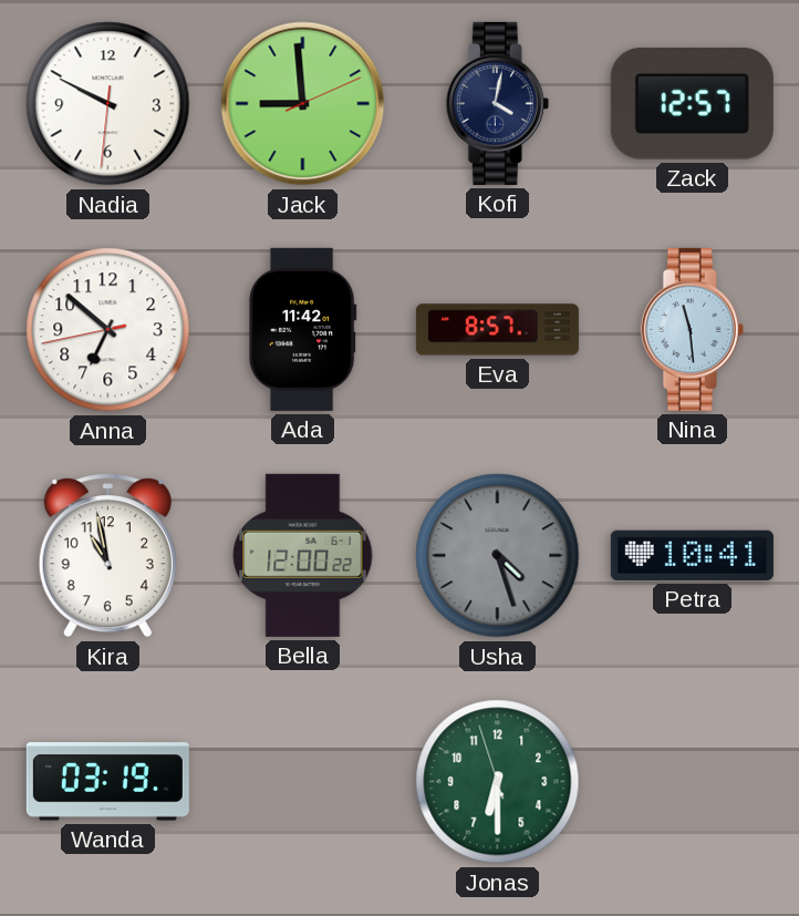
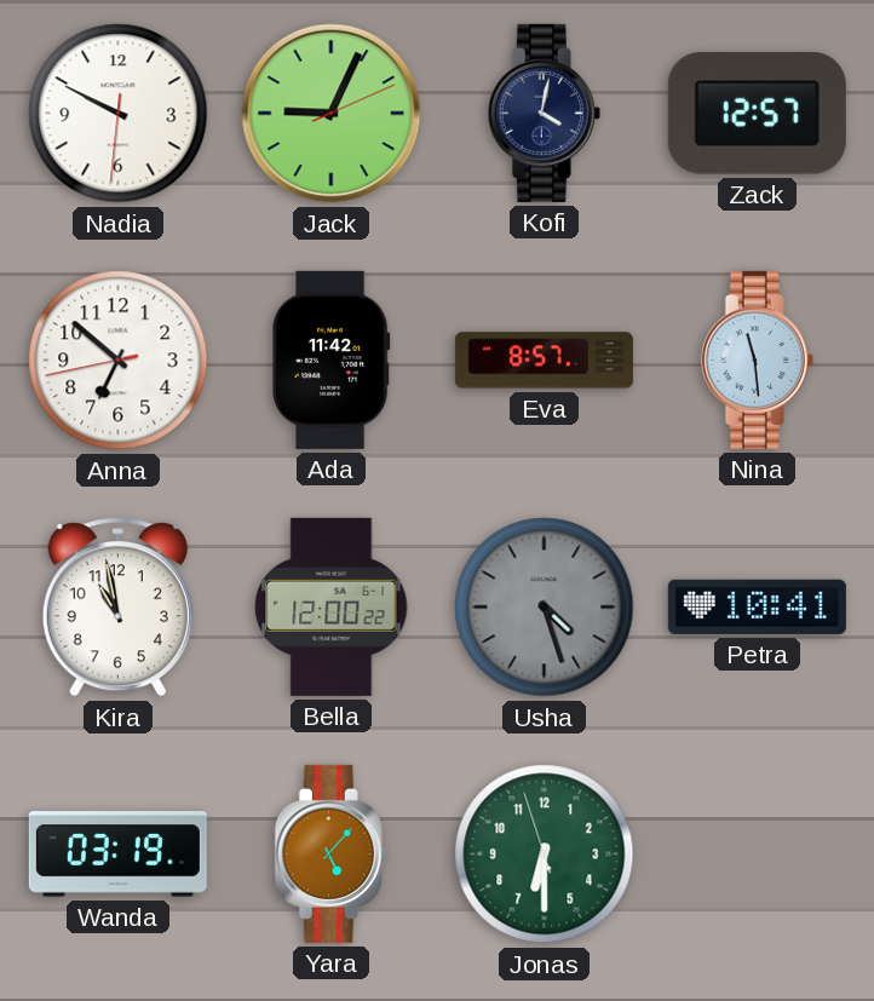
Jack: 8:59 -> 9:04
Yara: none -> 5:07
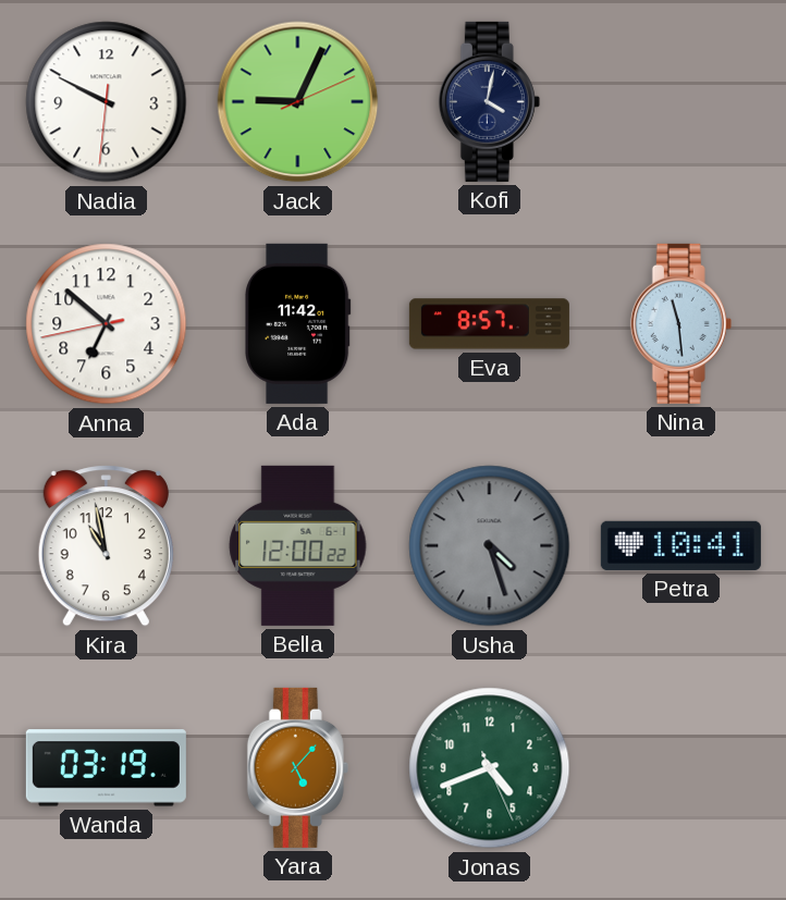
Zack: 12:57 -> none
Jonas: 6:29 -> 4:41
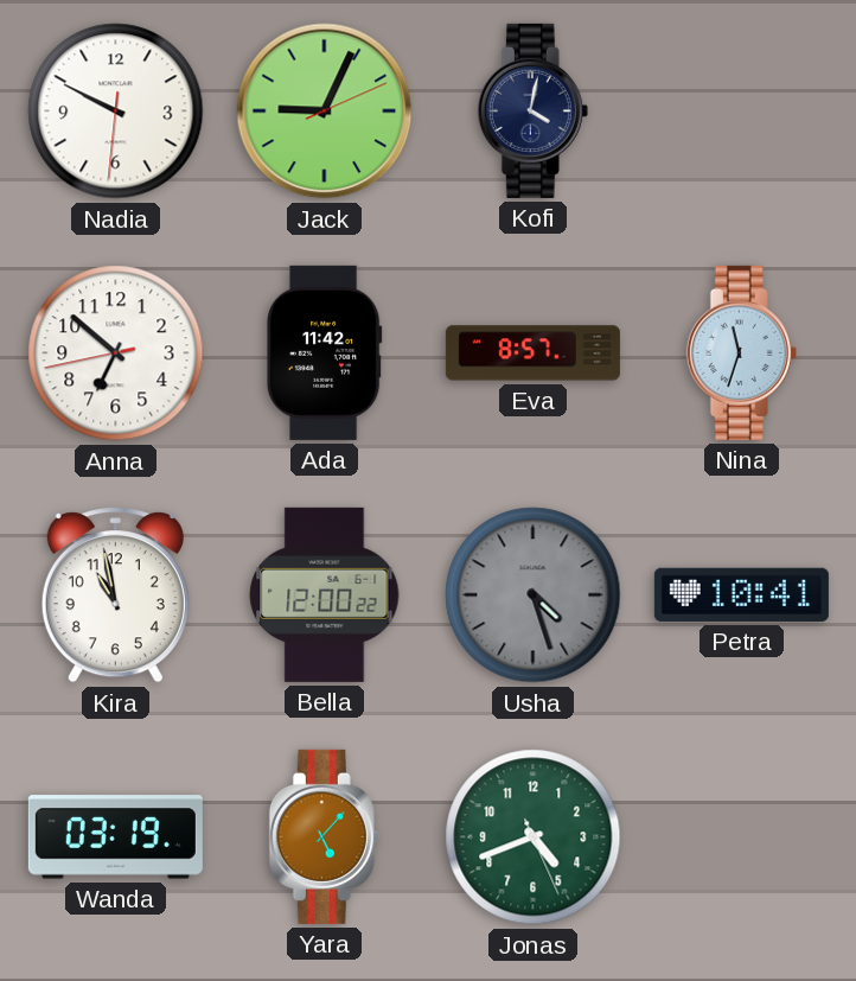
Nina: 11:29 -> 11:33
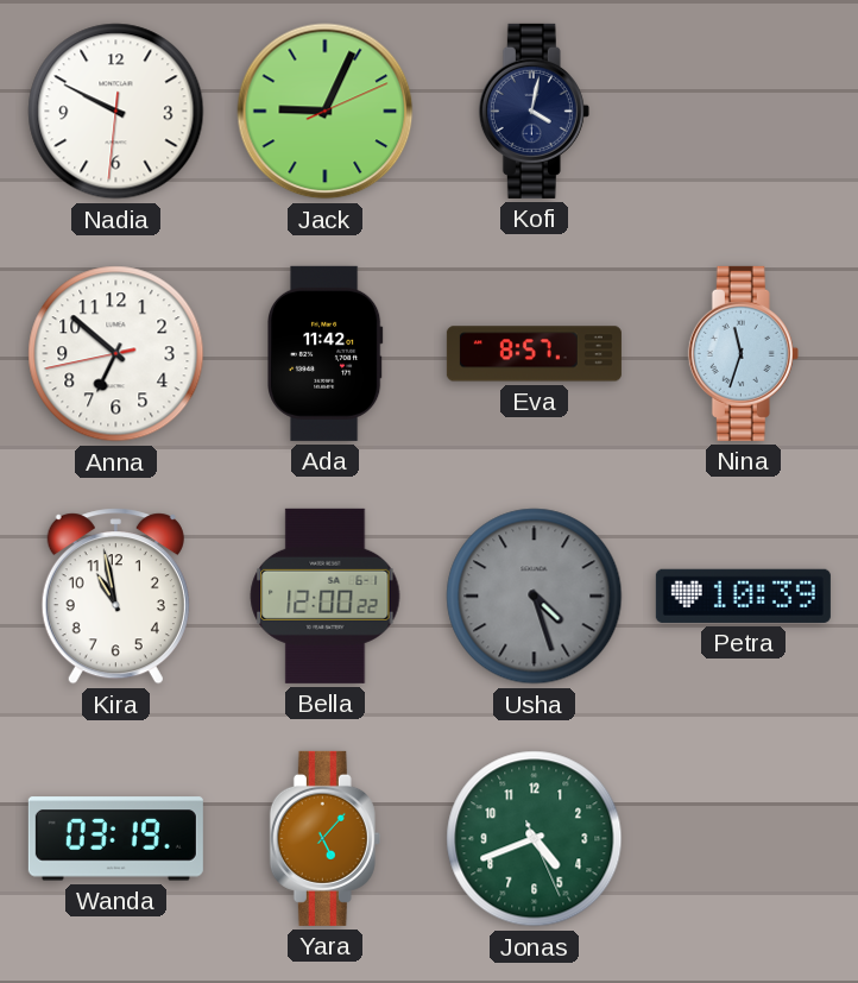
Petra: 10:41 -> 10:39
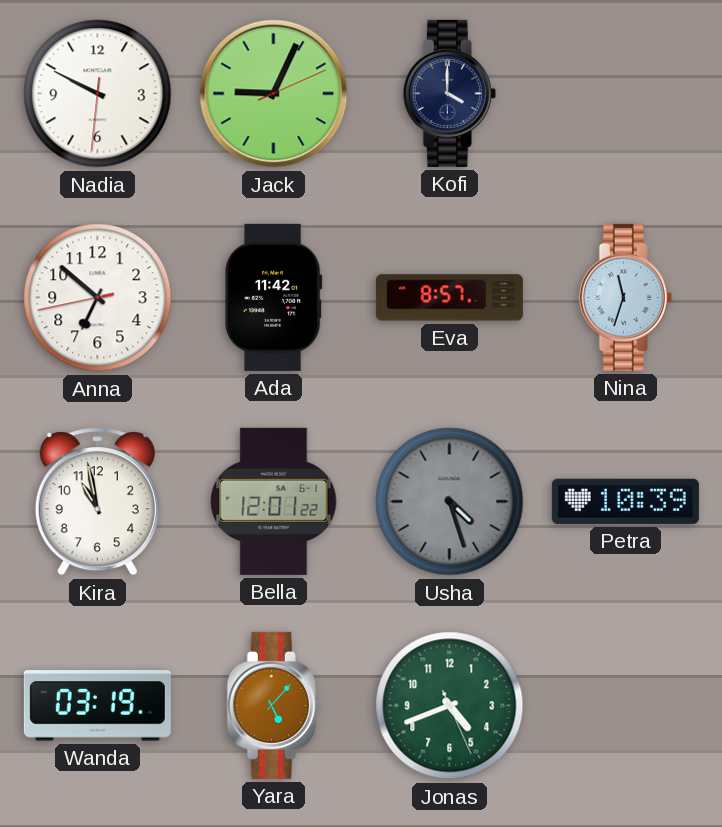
Kofi: 4:02 -> 4:00
Bella: 12:00 -> 12:01
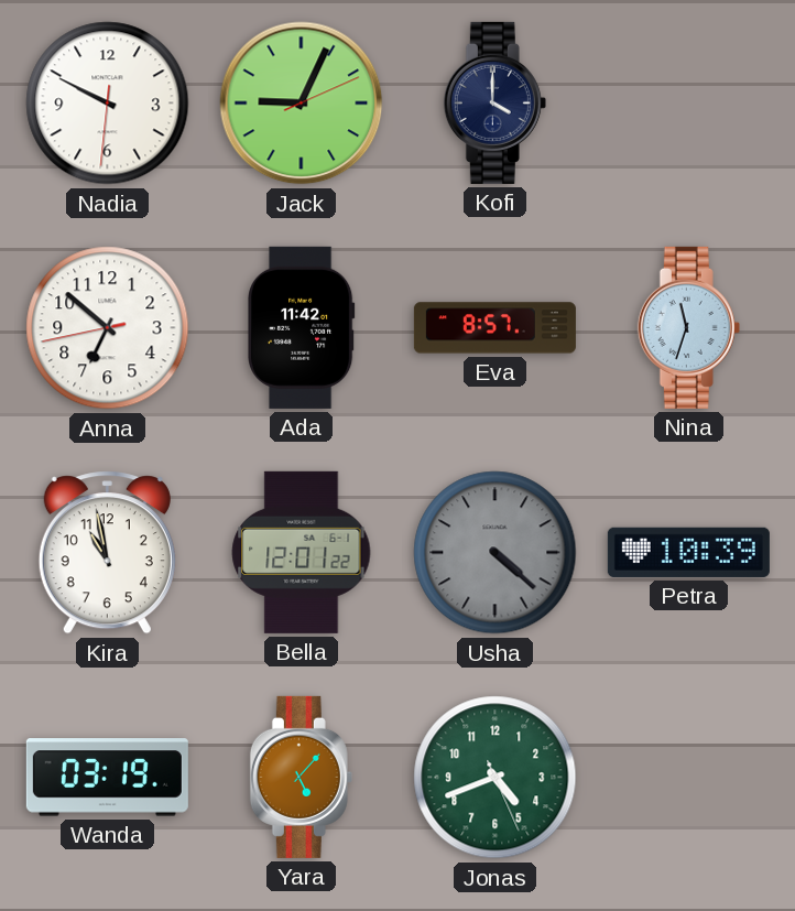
Usha: 4:27 -> 4:22
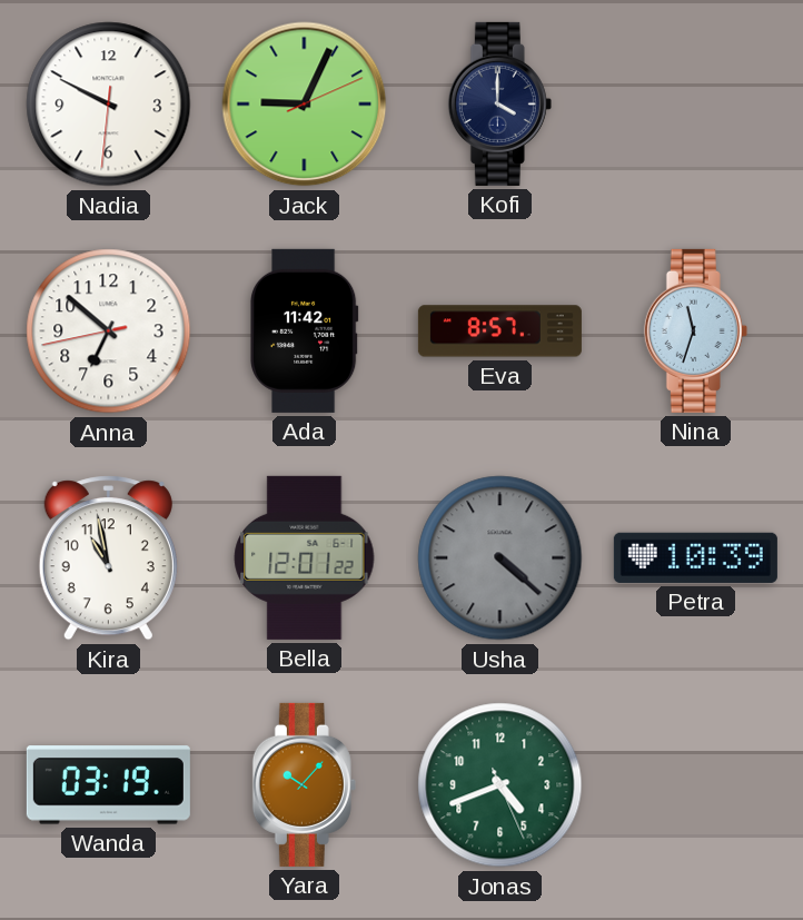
Yara: 5:07 -> 10:07
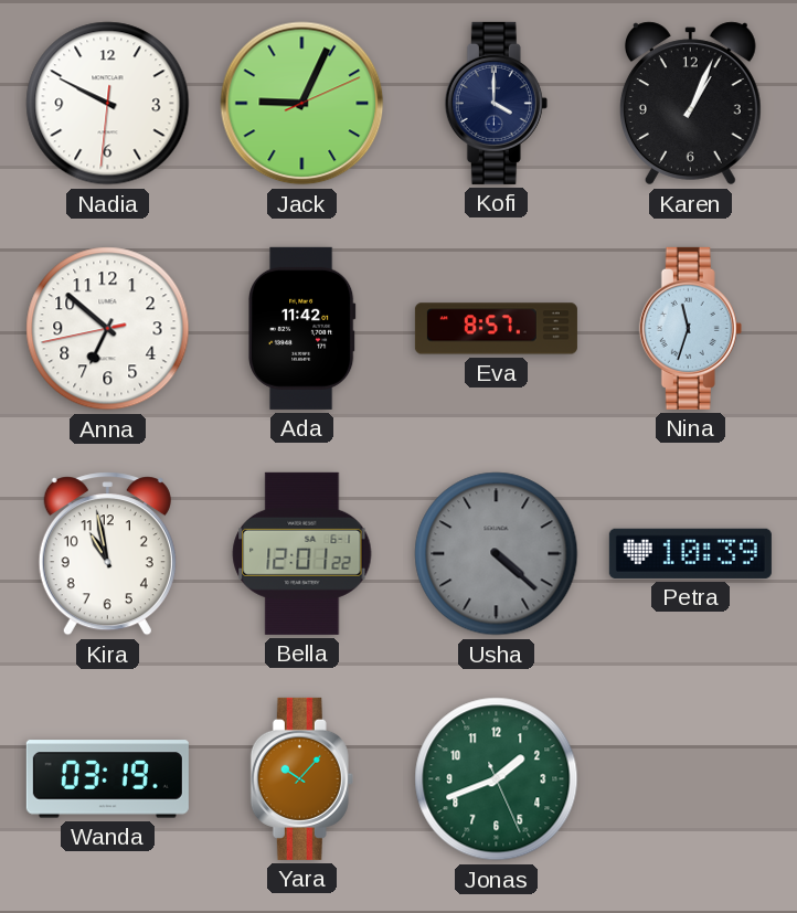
Karen: none -> 1:04
Jonas: 4:41 -> 1:41
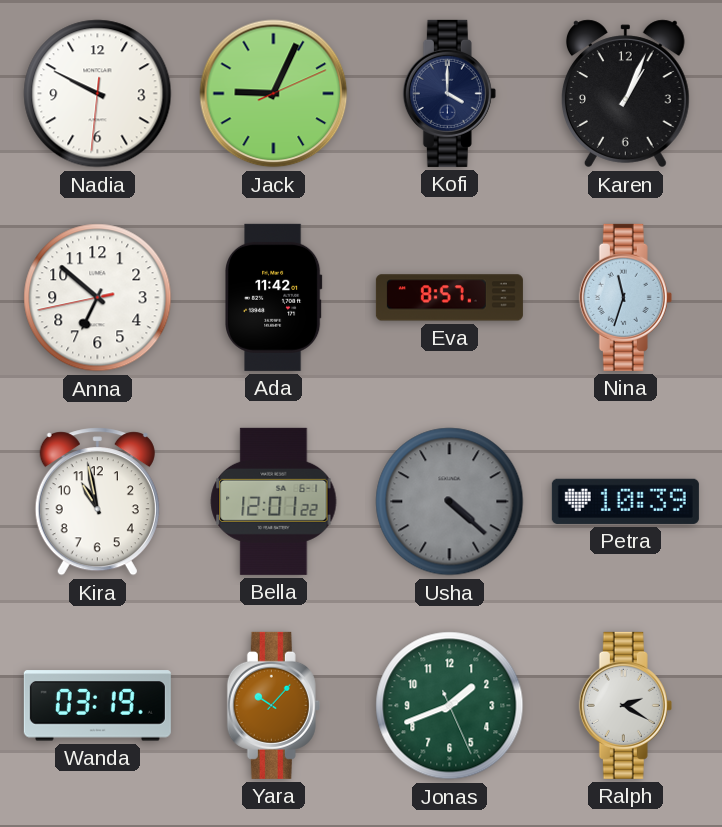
Ralph: none -> 2:20
